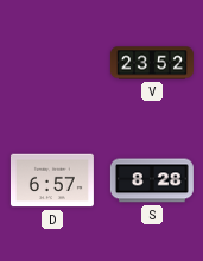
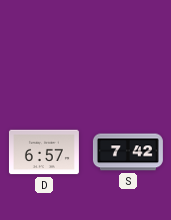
V: 23:52 -> none
S: 8:28 -> 7:42
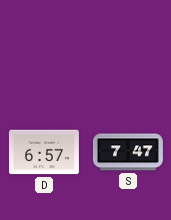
S: 7:42 -> 7:47
